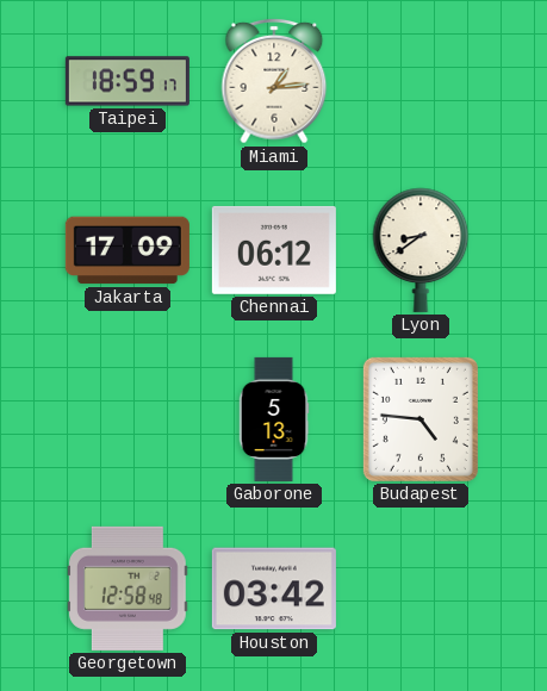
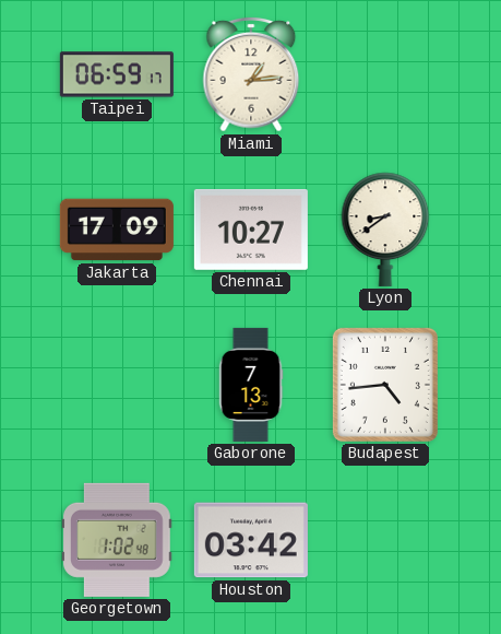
Taipei: 18:59 -> 06:59
Chennai: 06:12 -> 10:27
Gaborone: 5:13 -> 7:13
Budapest: 4:46 -> 4:44
Georgetown: 12:58 -> 1:02
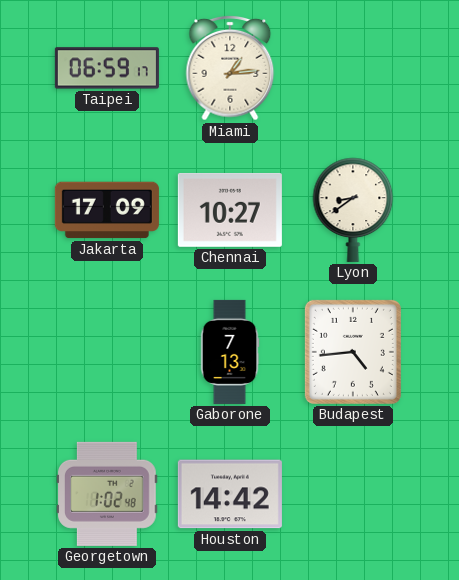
Houston: 03:42 -> 14:42
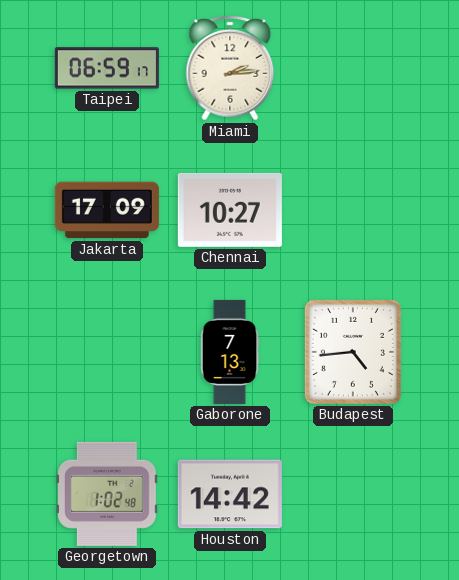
Miami: 1:14 -> 2:14
Lyon: 8:39 -> none
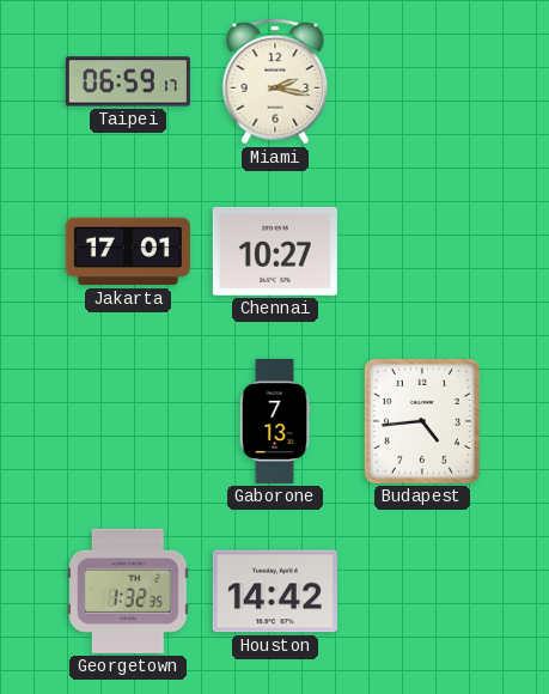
Miami: 2:14 -> 2:17
Jakarta: 17:09 -> 17:01
Georgetown: 1:02 -> 1:32
